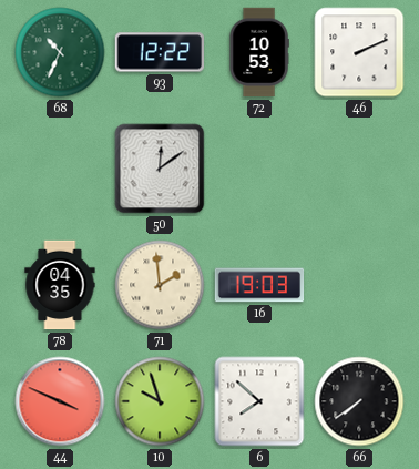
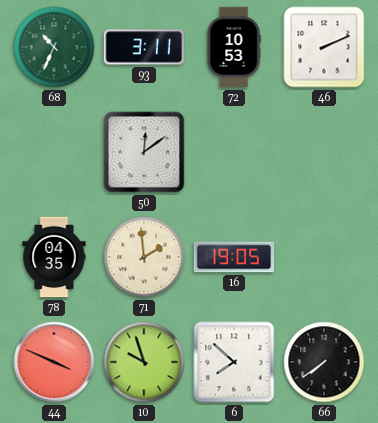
93: 12:22 -> 3:11
16: 19:03 -> 19:05
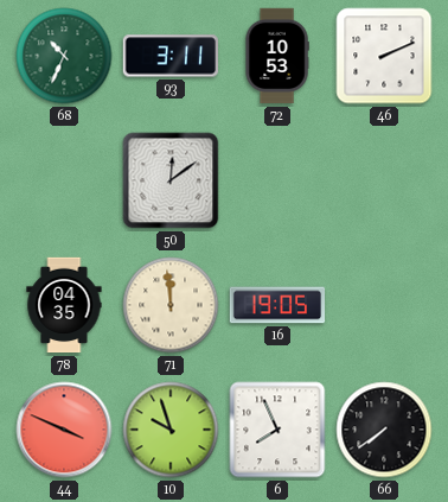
71: 1:59 -> 11:59
6: 7:52 -> 7:56
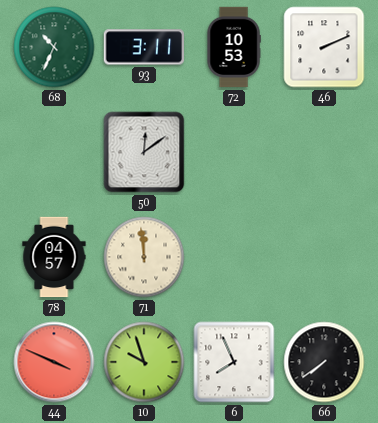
78: 04:35 -> 04:57
16: 19:05 -> none
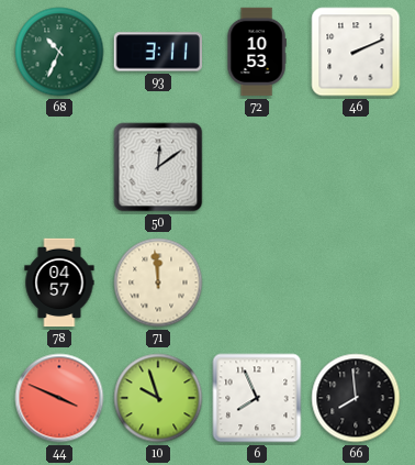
66: 7:39 -> 7:59
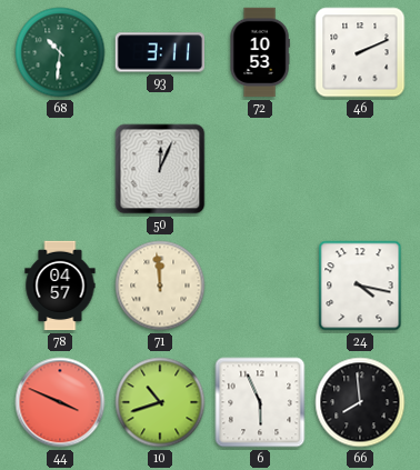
68: 10:34 -> 10:31
50: 12:09 -> 12:04
24: none -> 4:17
10: 9:57 -> 10:42
6: 7:56 -> 5:56
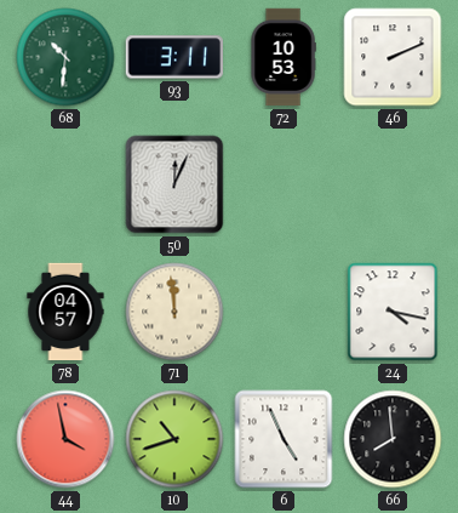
44: 3:49 -> 3:58
6: 5:56 -> 4:56
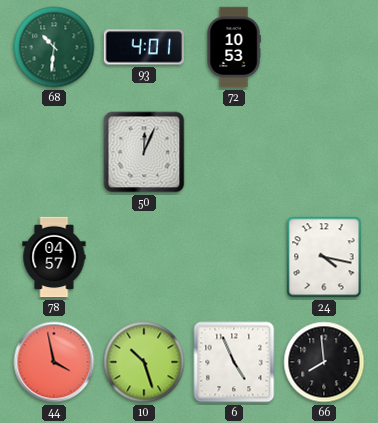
93: 3:11 -> 4:01
46: 2:11 -> none
71: 11:59 -> none
10: 10:42 -> 10:27
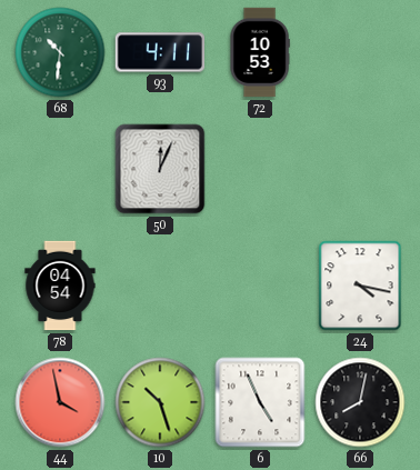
93: 4:01 -> 4:11
78: 04:57 -> 04:54
66: 7:59 -> 8:02
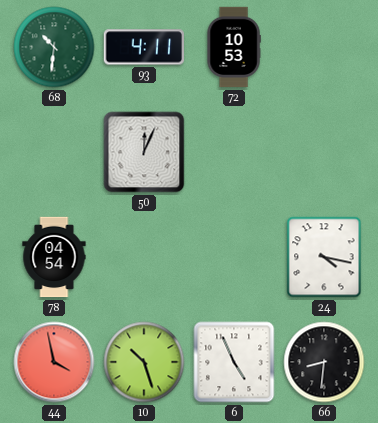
66: 8:02 -> 8:31
